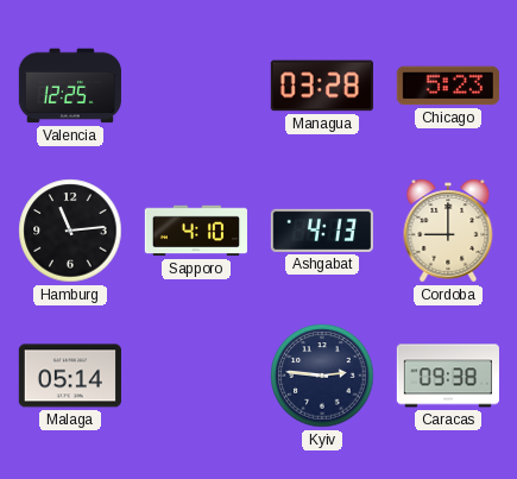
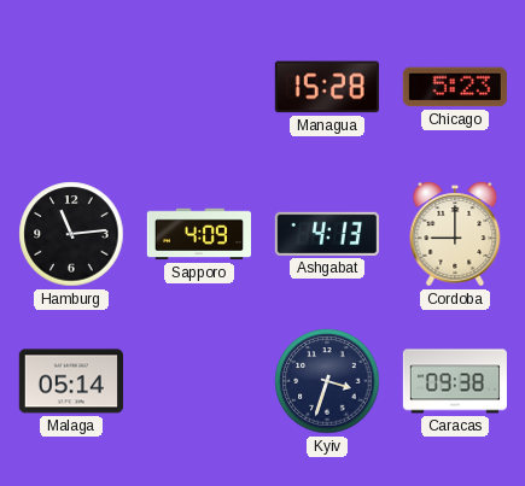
Valencia: 12:25 -> none
Managua: 03:28 -> 15:28
Sapporo: 4:10 -> 4:09
Kyiv: 2:46 -> 3:33
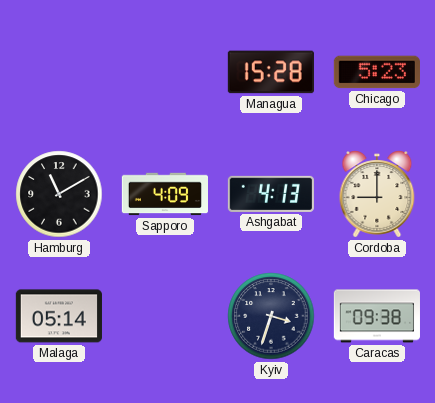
Hamburg: 11:14 -> 11:10
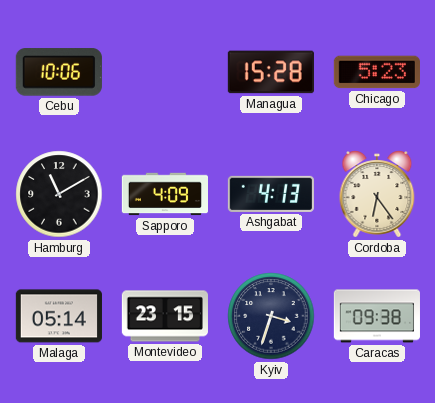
Cebu: none -> 10:06
Cordoba: 9:00 -> 6:24
Montevideo: none -> 23:15
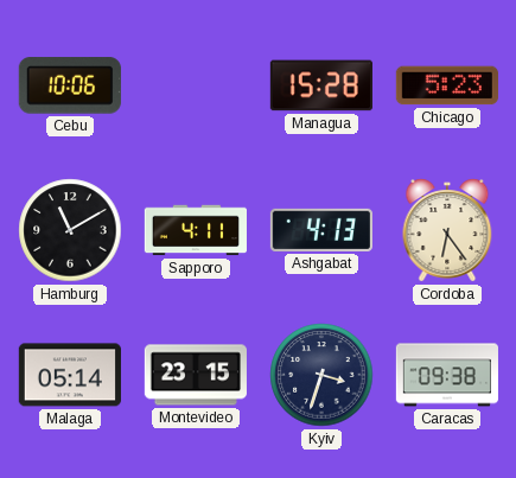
Sapporo: 4:09 -> 4:11
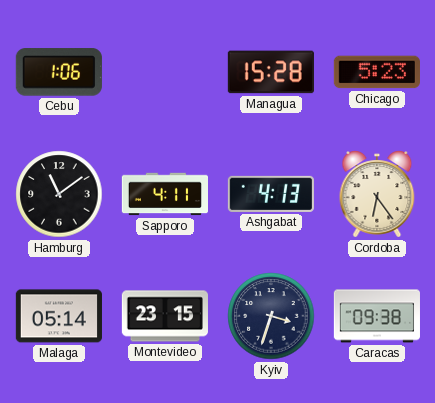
Cebu: 10:06 -> 1:06
Hamburg: 11:10 -> 11:09
